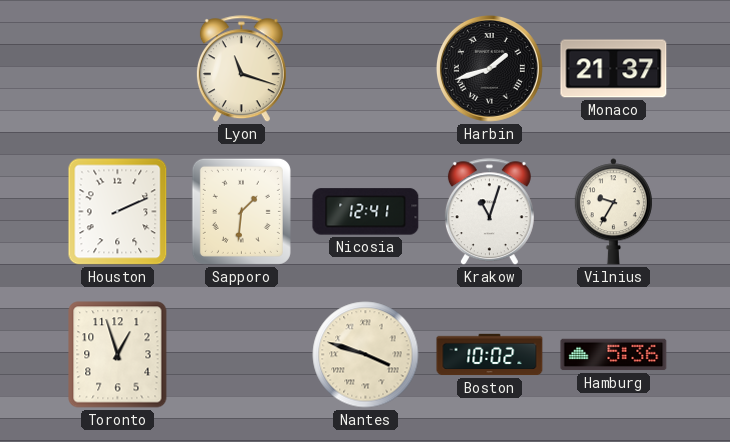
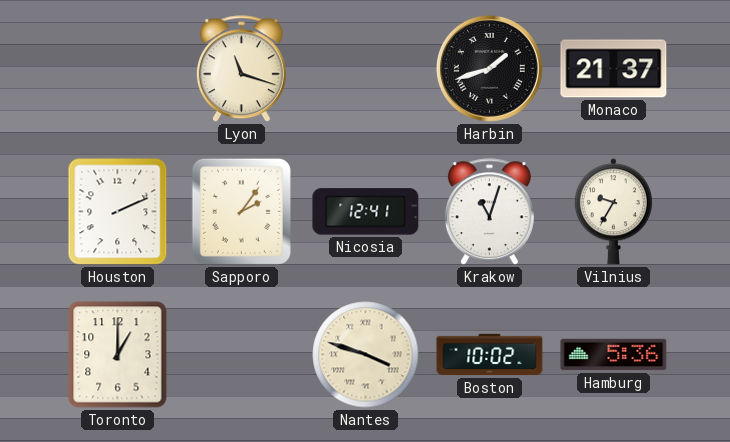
Sapporo: 1:31 -> 2:06
Toronto: 12:57 -> 1:00
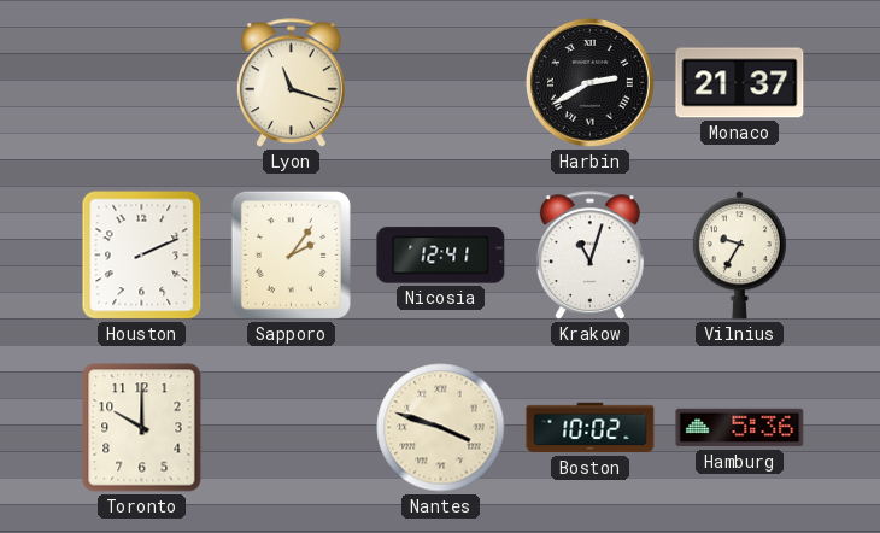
Harbin: 1:42 -> 2:40
Toronto: 1:00 -> 10:00
